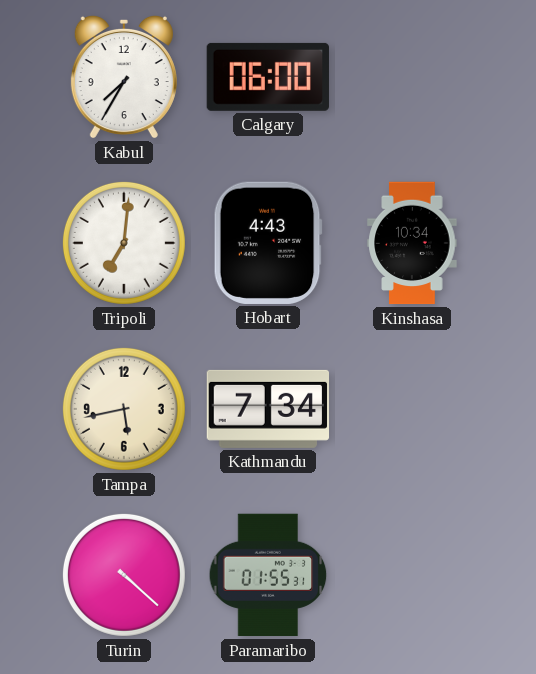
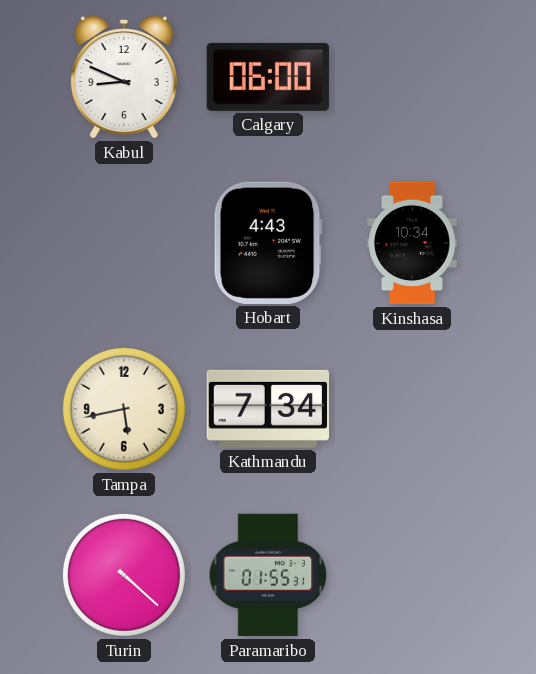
Kabul: 7:35 -> 8:49
Tripoli: 7:01 -> none
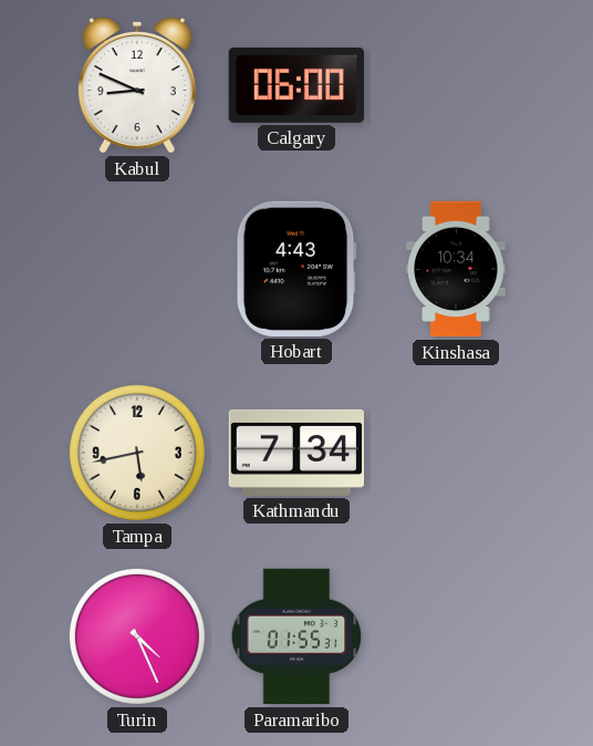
Turin: 4:22 -> 4:26
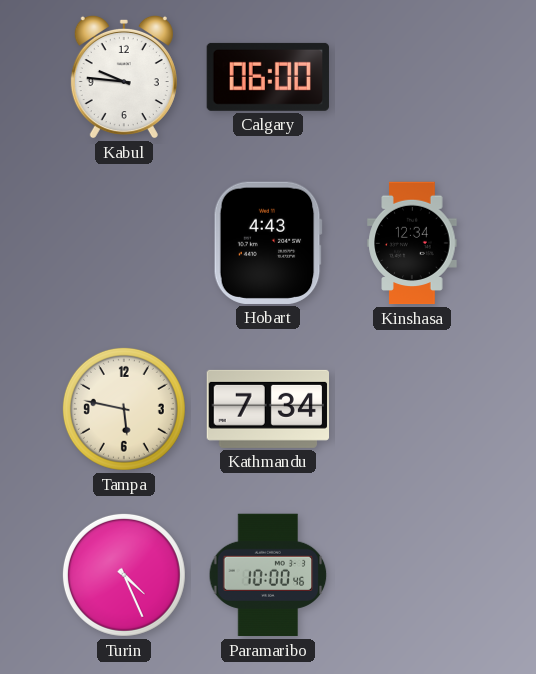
Kabul: 8:49 -> 9:46
Kinshasa: 10:34 -> 12:34
Tampa: 5:43 -> 5:47
Paramaribo: 01:55 -> 10:00
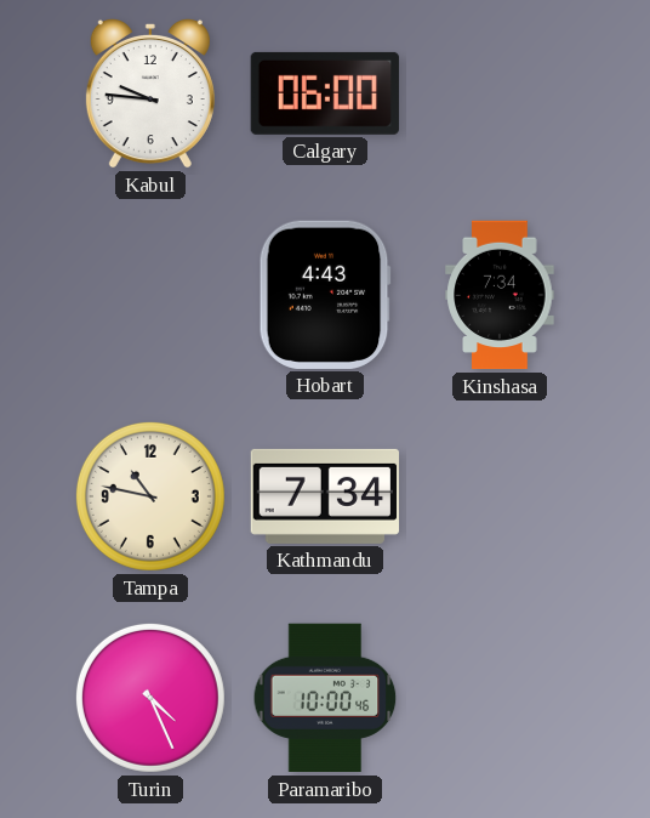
Kinshasa: 12:34 -> 7:34
Tampa: 5:47 -> 10:47
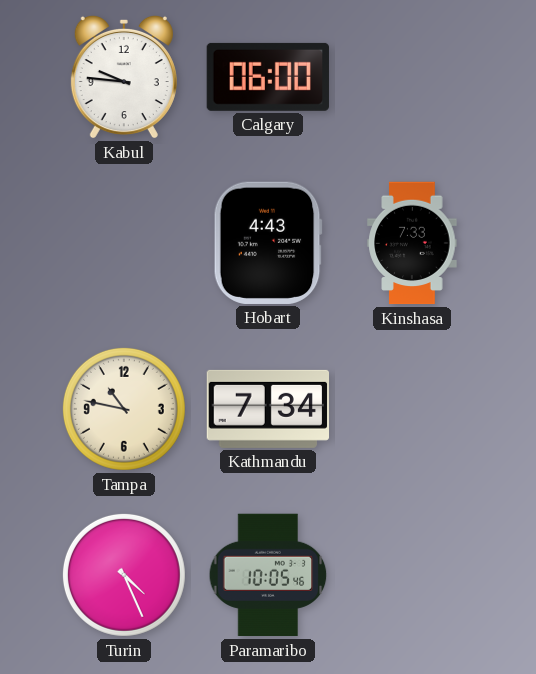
Kinshasa: 7:34 -> 7:33
Paramaribo: 10:00 -> 10:05
